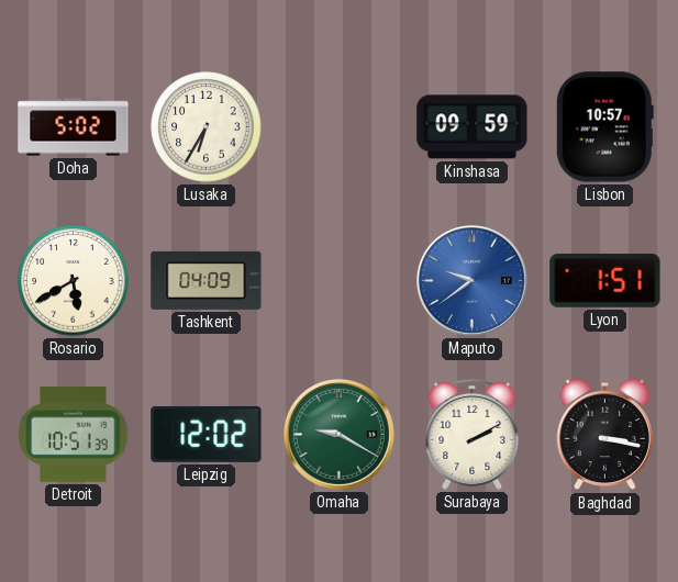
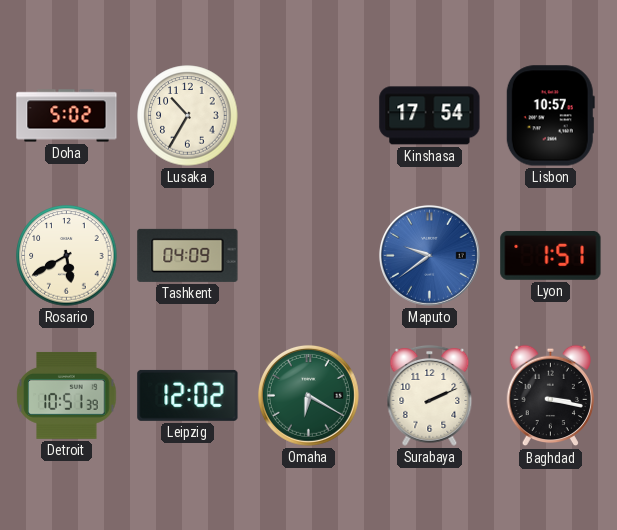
Lusaka: 6:35 -> 10:35
Kinshasa: 09:59 -> 17:54
Omaha: 9:20 -> 6:20
Surabaya: 2:10 -> 2:11
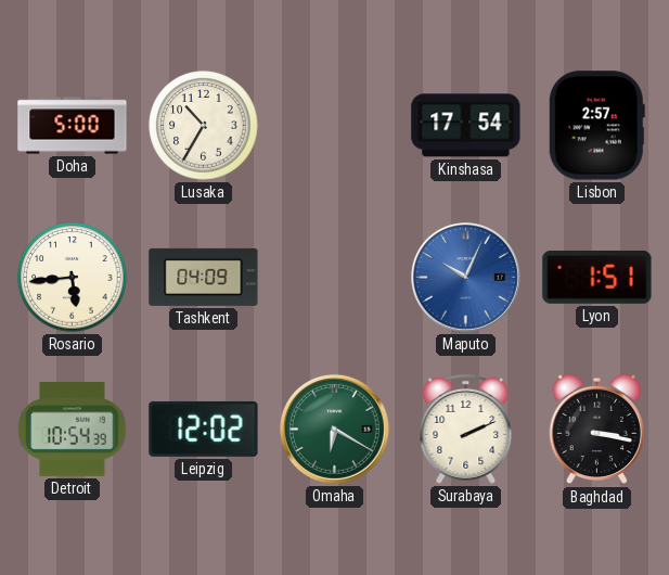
Doha: 5:02 -> 5:00
Lisbon: 10:57 -> 2:57
Rosario: 5:40 -> 5:44
Maputo: 9:39 -> 10:04
Detroit: 10:51 -> 10:54
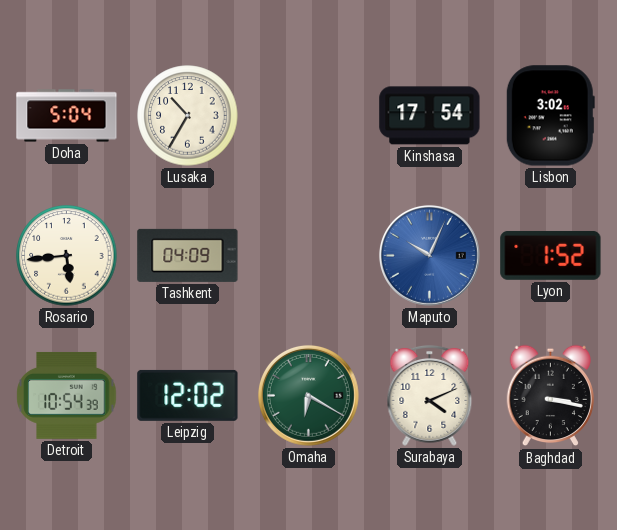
Doha: 5:00 -> 5:04
Lisbon: 2:57 -> 3:02
Lyon: 1:51 -> 1:52
Surabaya: 2:11 -> 4:11
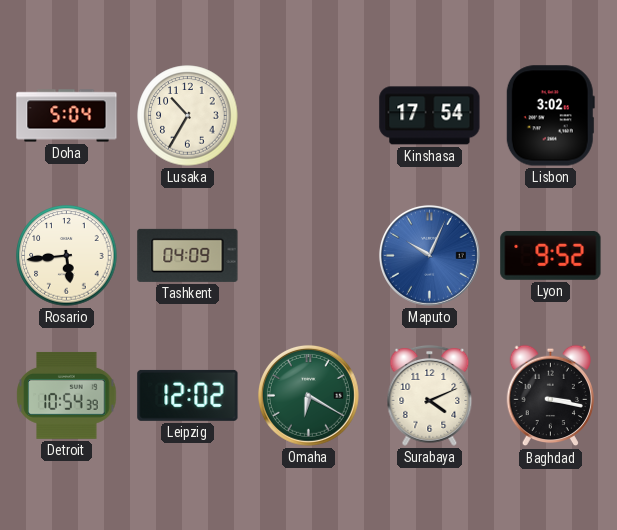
Lyon: 1:52 -> 9:52
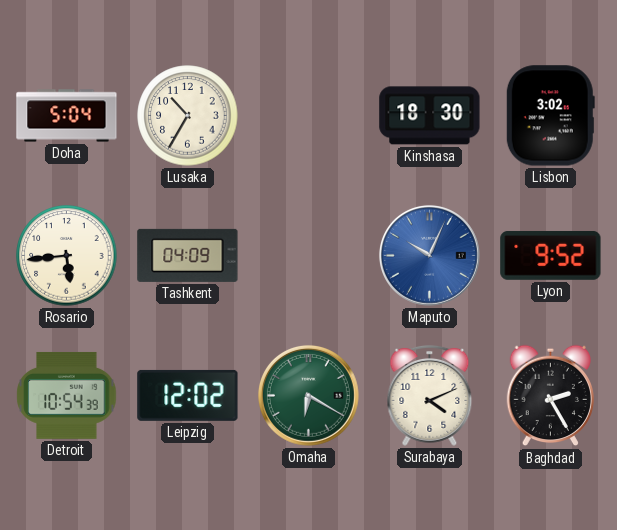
Kinshasa: 17:54 -> 18:30
Baghdad: 3:17 -> 2:25
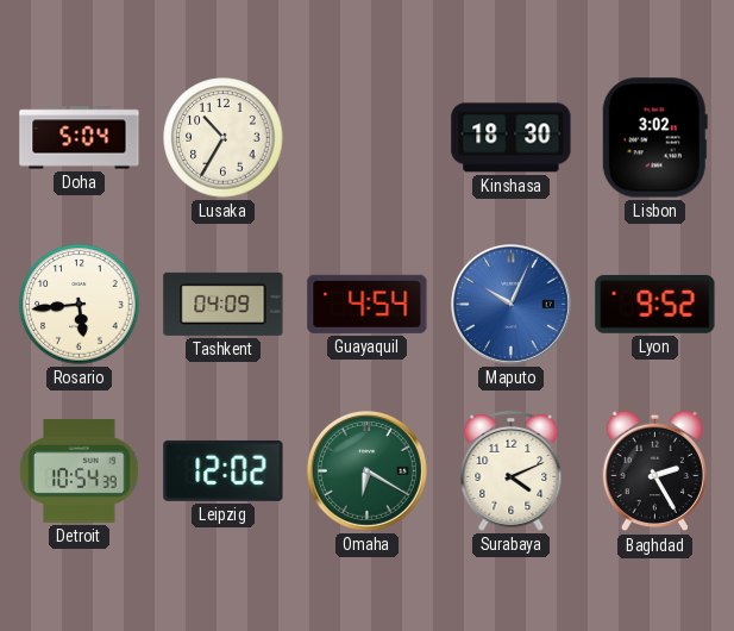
Guayaquil: none -> 4:54
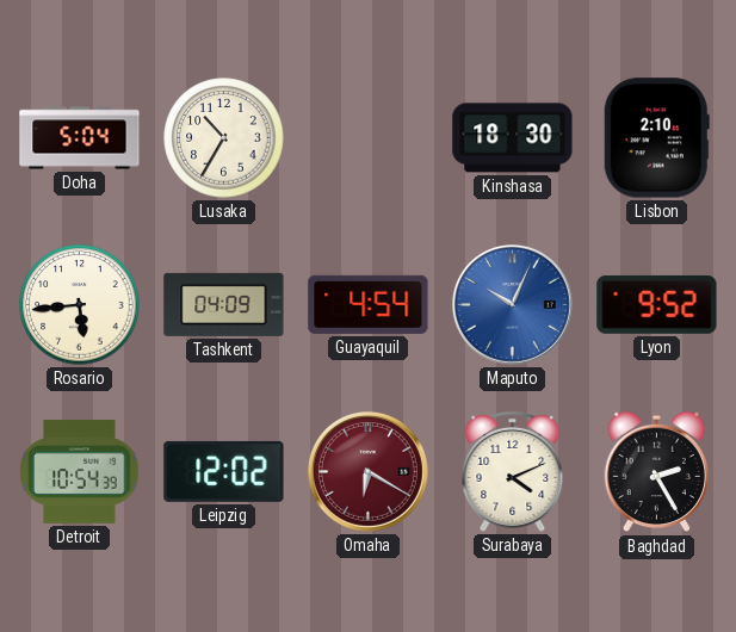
Lisbon: 3:02 -> 2:10
Omaha dial: green -> burgundy
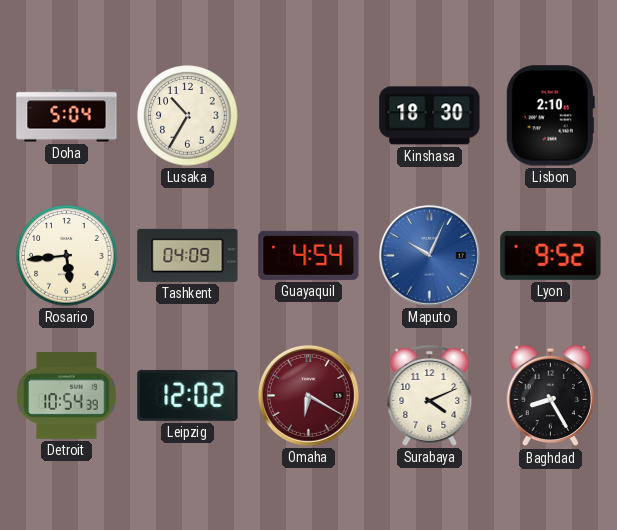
Baghdad: 2:25 -> 8:25
